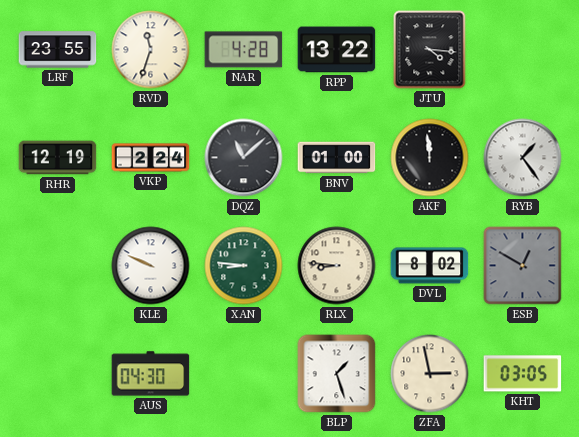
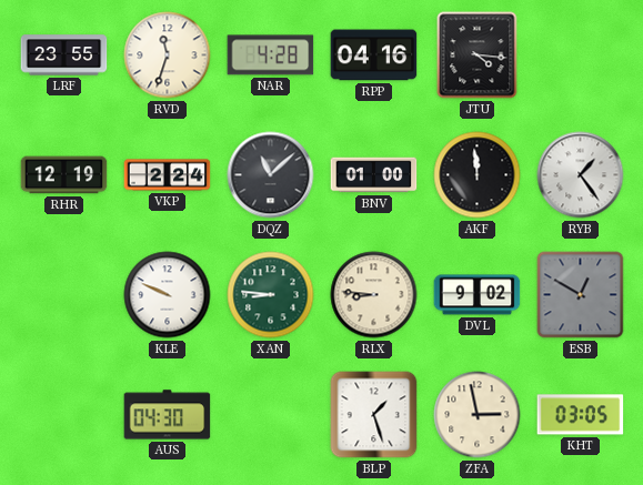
RPP: 13:22 -> 04:16
DVL: 8:02 -> 9:02
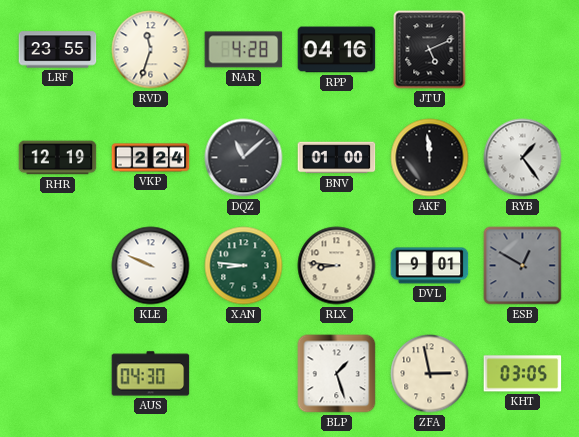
JTU: 4:16 -> 5:11
DVL: 9:02 -> 9:01
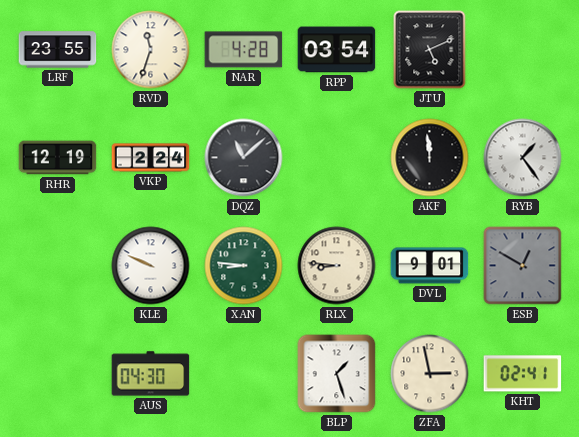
RPP: 04:16 -> 03:54
BNV: 01:00 -> none
KHT: 03:05 -> 02:41
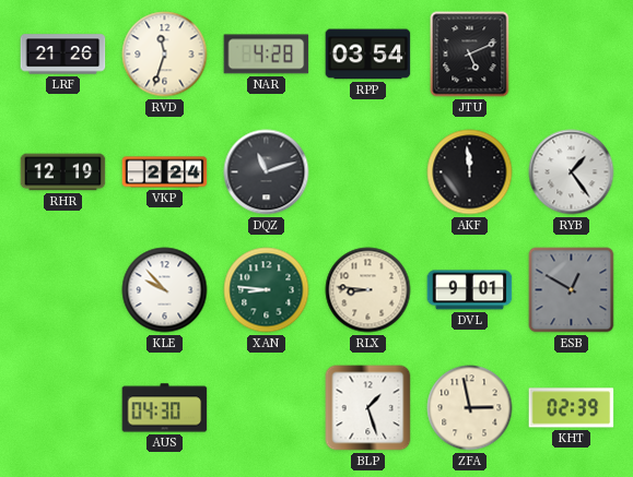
LRF: 23:55 -> 21:26
DQZ: 11:08 -> 11:12
KLE: 9:49 -> 9:53
KHT: 02:41 -> 02:39
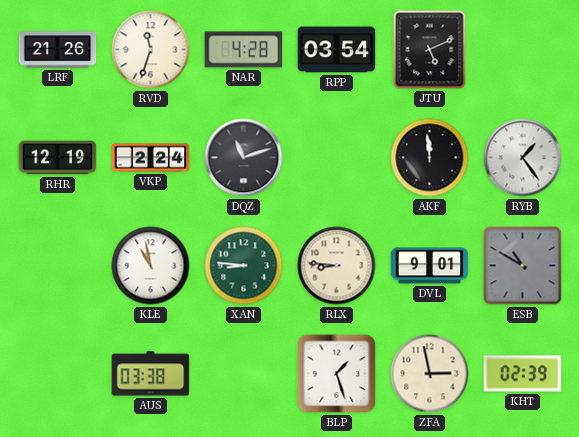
KLE: 9:53 -> 10:58
ESB: 12:50 -> 10:50
AUS: 04:30 -> 03:38
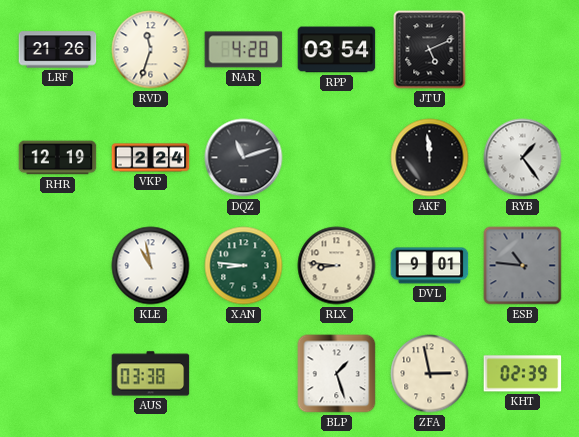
ESB: 10:50 -> 10:46
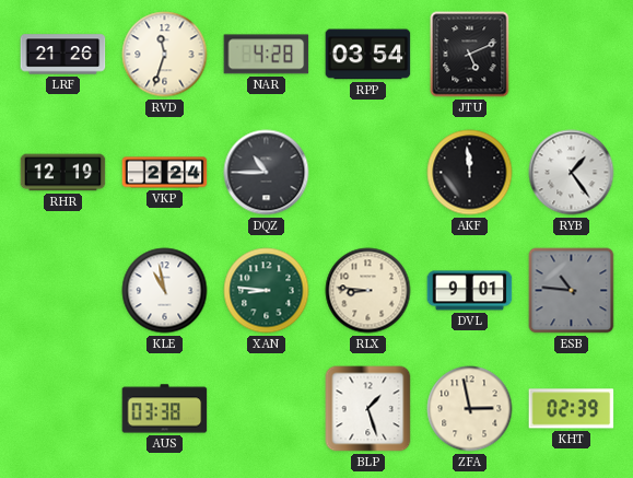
DQZ: 11:12 -> 10:45
